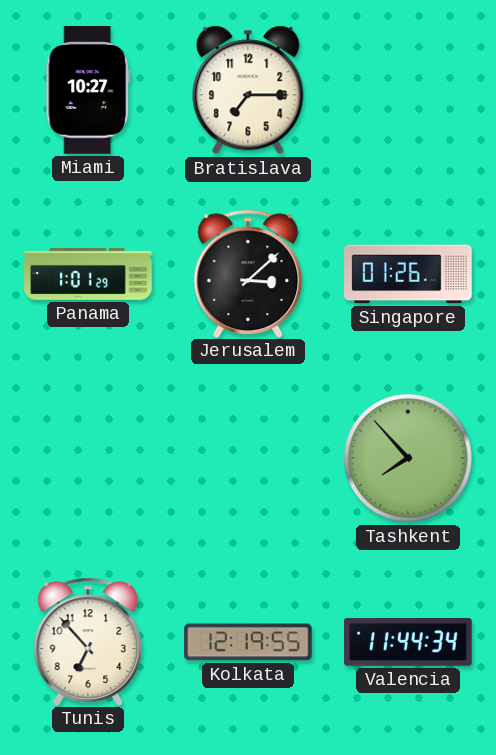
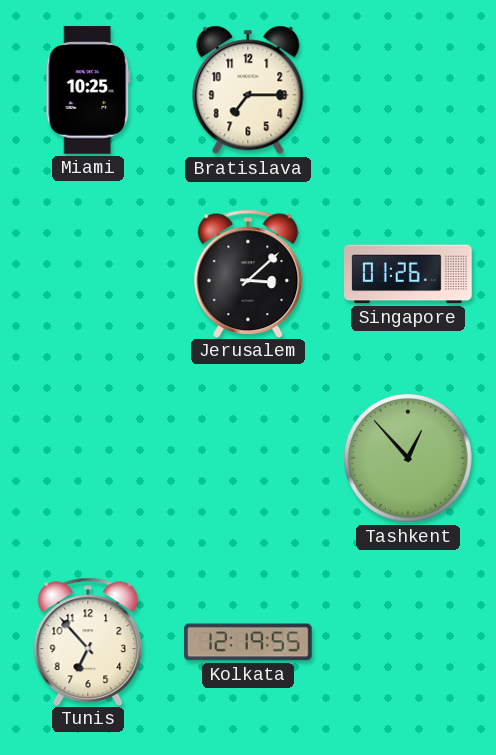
Miami: 10:27 -> 10:25
Panama: 1:01 -> none
Tashkent: 7:53 -> 12:53
Valencia: 11:44 -> none
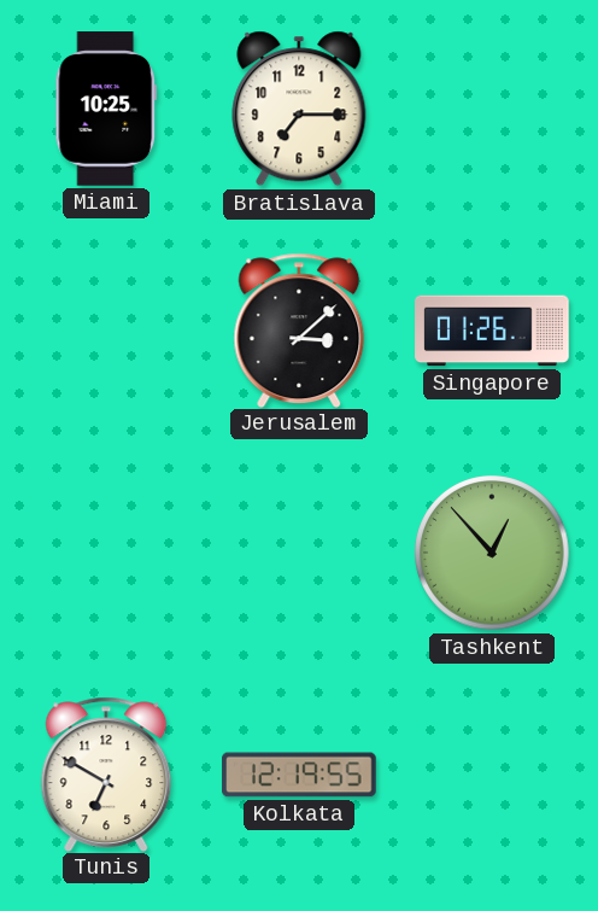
Tunis: 6:53 -> 6:50
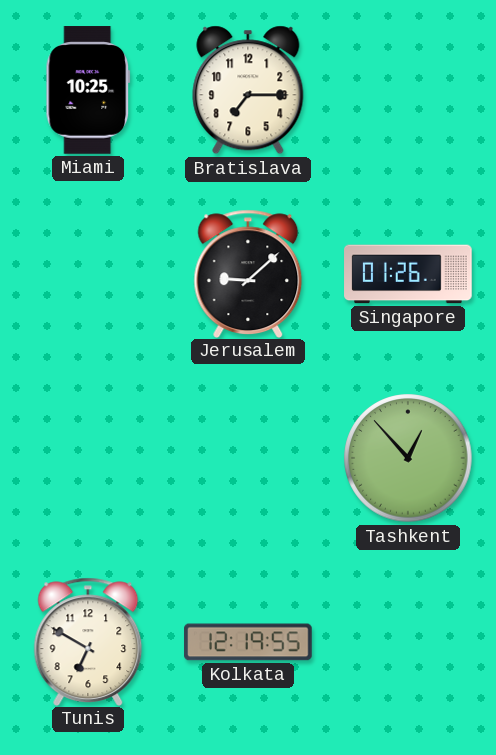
Jerusalem: 3:08 -> 9:08
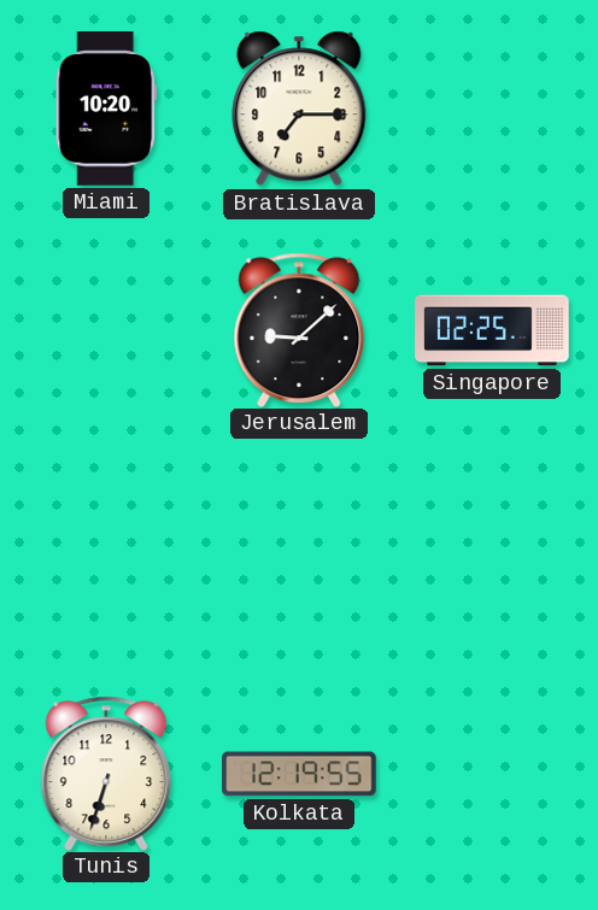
Miami: 10:25 -> 10:20
Singapore: 01:26 -> 02:25
Tashkent: 12:53 -> none
Tunis: 6:50 -> 6:33
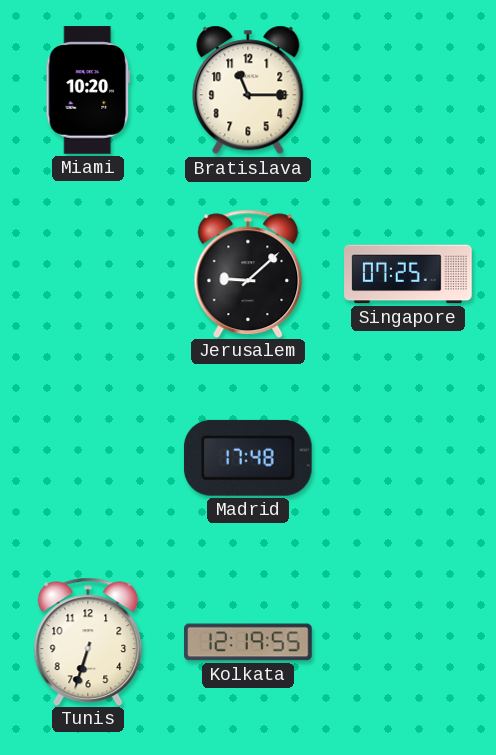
Bratislava: 7:15 -> 11:15
Singapore: 02:25 -> 07:25
Madrid: none -> 17:48
